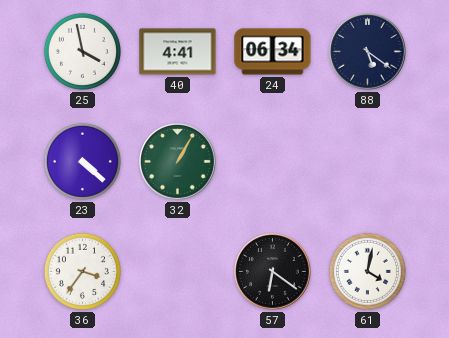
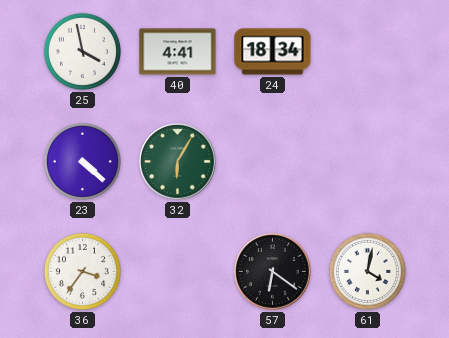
24: 06:34 -> 18:34
88: 5:21 -> none
32: 1:05 -> 6:05
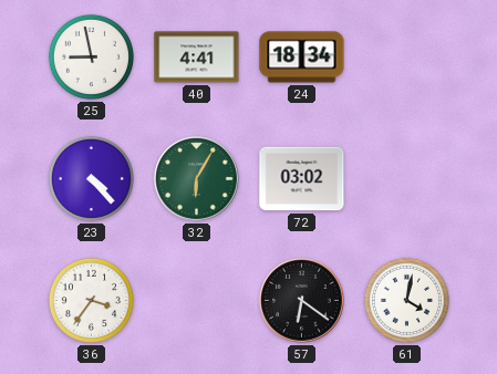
25: 3:58 -> 8:58
23: 4:22 -> 4:23
72: none -> 03:02
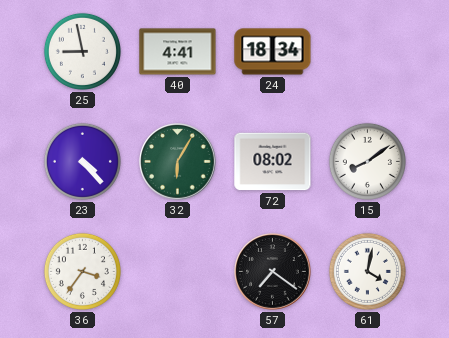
72: 03:02 -> 08:02
15: none -> 8:09
57: 6:21 -> 7:21
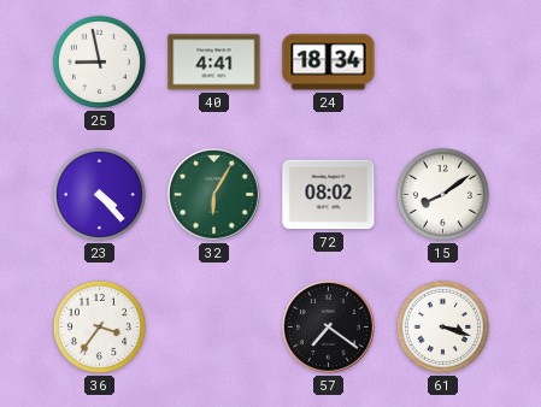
61: 4:02 -> 3:18
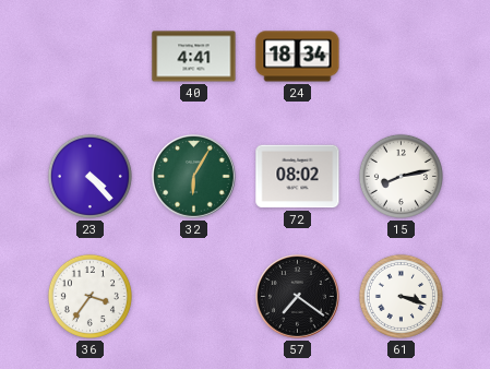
25: 8:58 -> none
15: 8:09 -> 8:13
